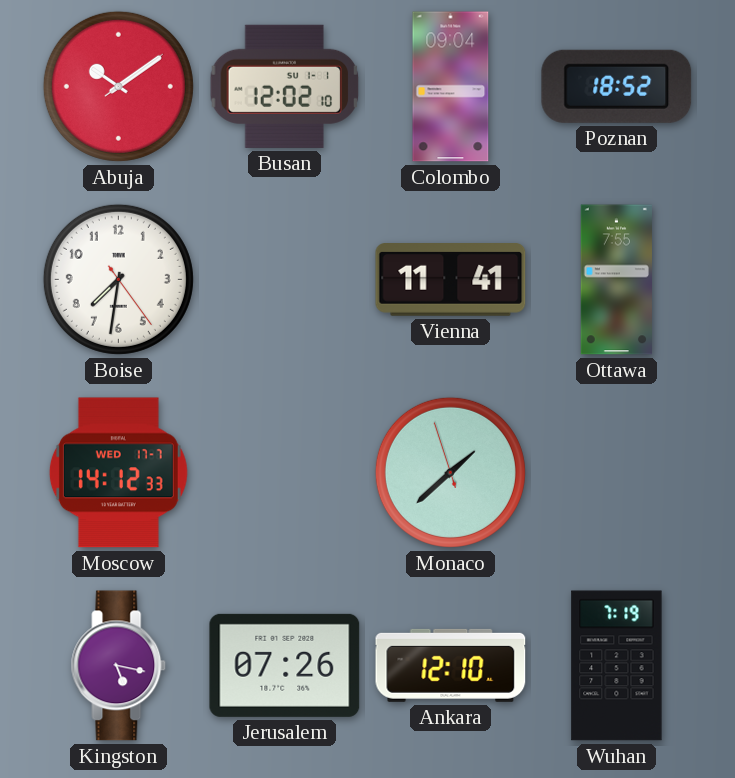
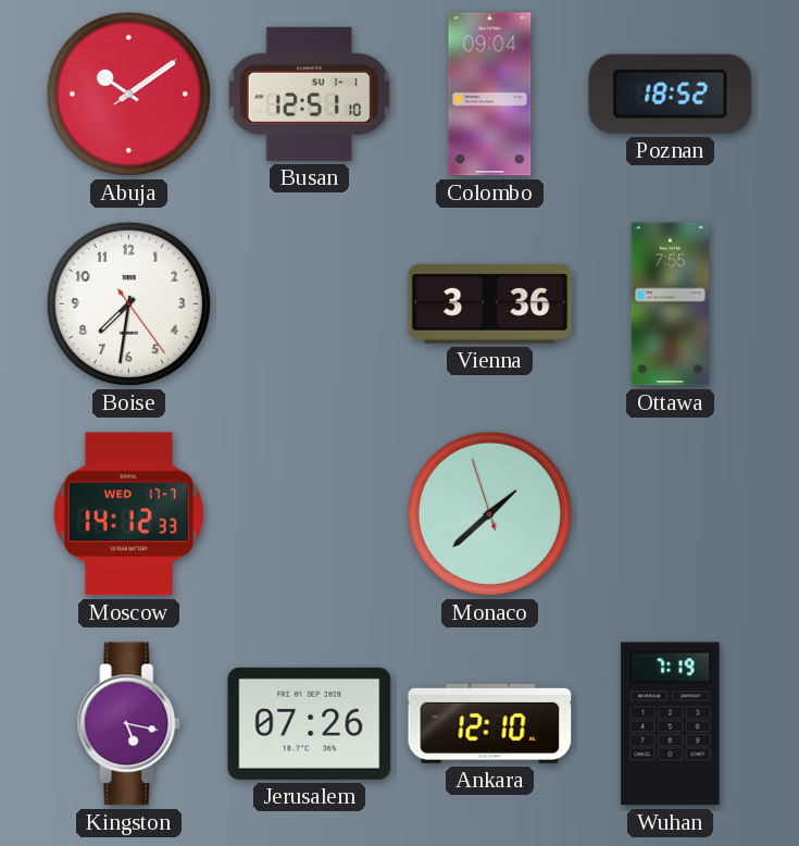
Busan: 12:02 -> 12:51
Vienna: 11:41 -> 3:36
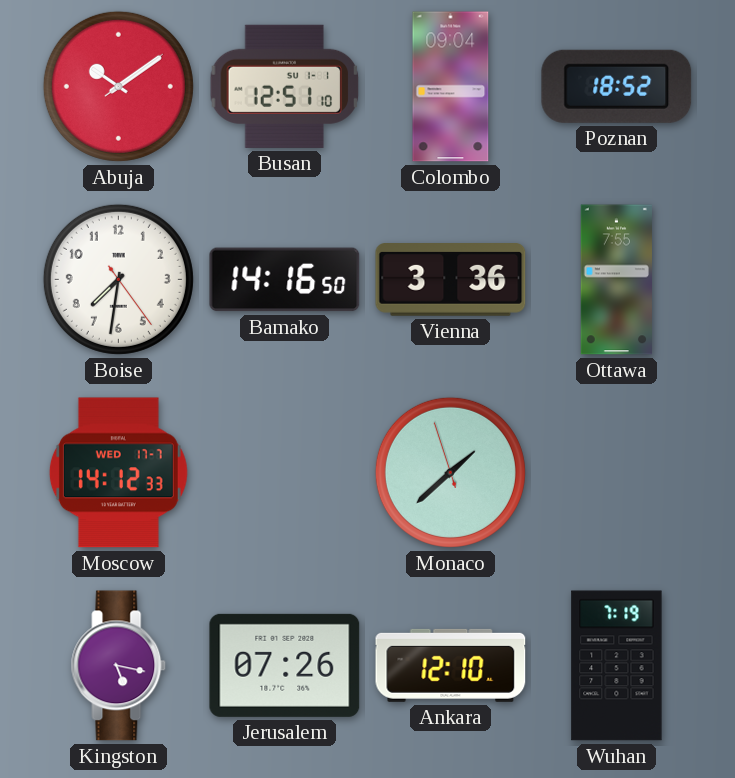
Bamako: none -> 14:16
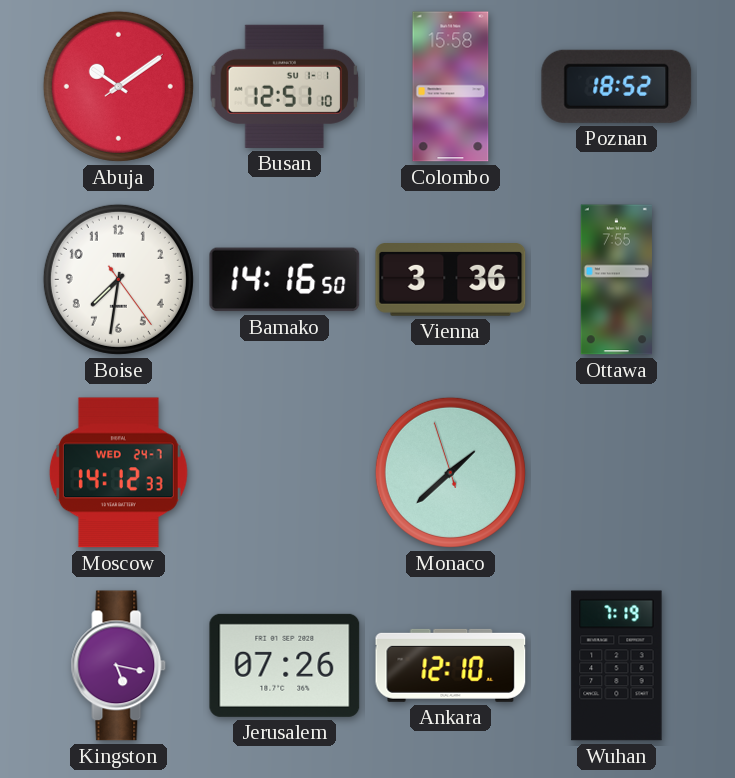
Colombo: 09:04 -> 15:58
Moscow date: WED 17-7 -> WED 24-7
